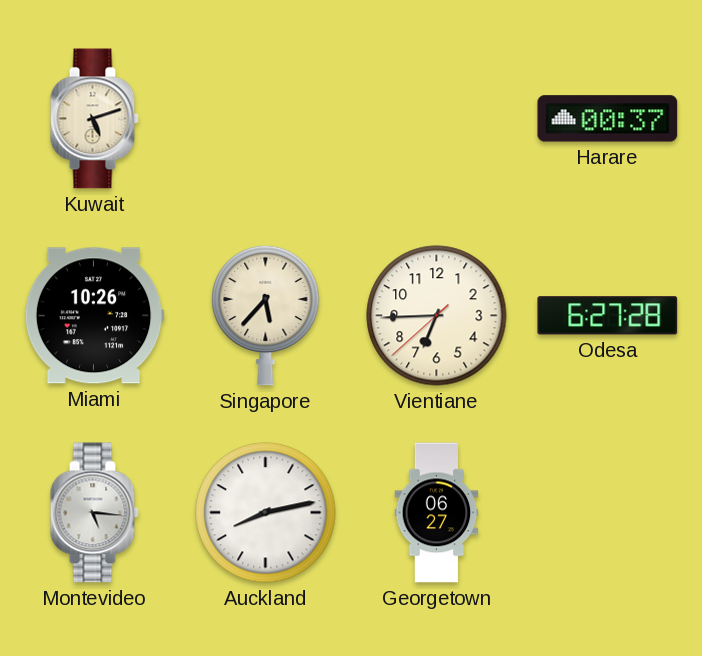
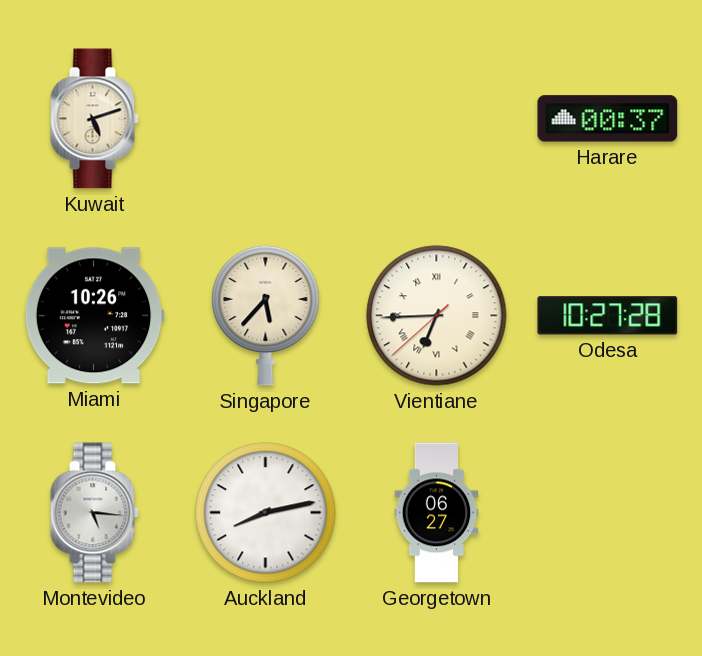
Vientiane numerals: Arabic -> Roman
Odesa: 6:27 -> 10:27
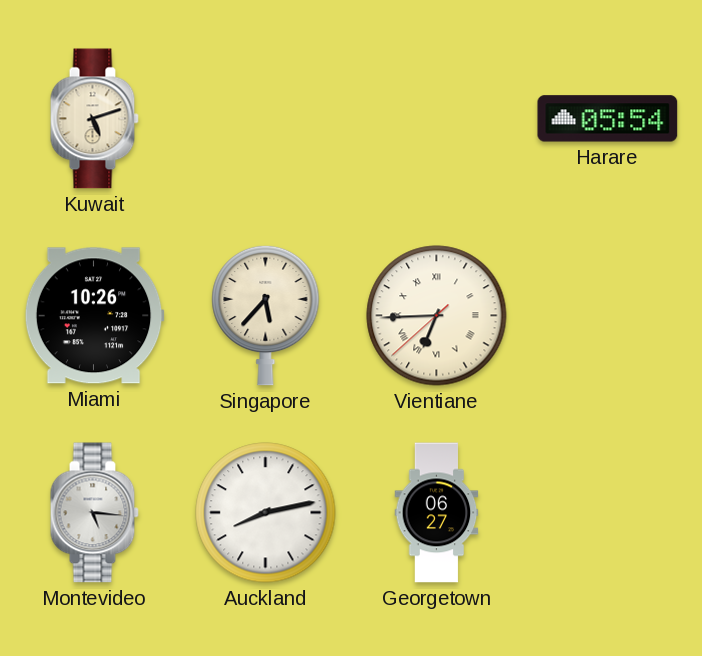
Harare: 00:37 -> 05:54
Odesa: 10:27 -> none
